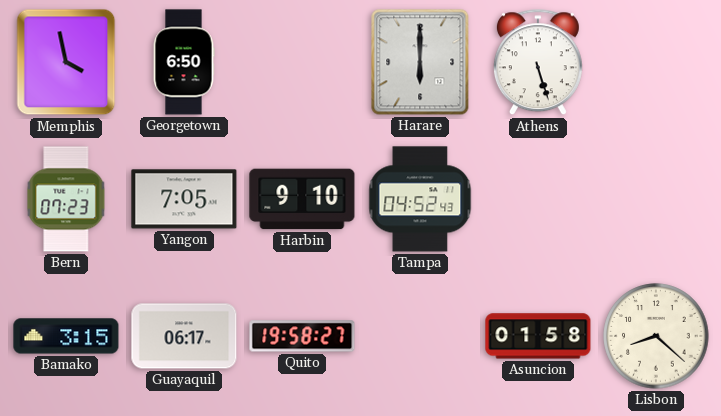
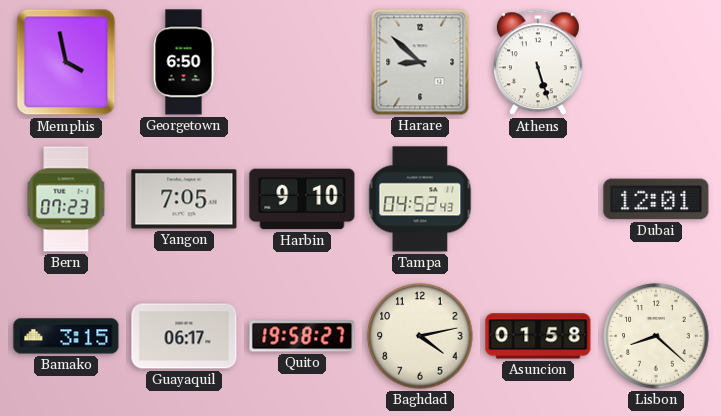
Harare: 6:00 -> 8:52
Dubai: none -> 12:01
Baghdad: none -> 4:13
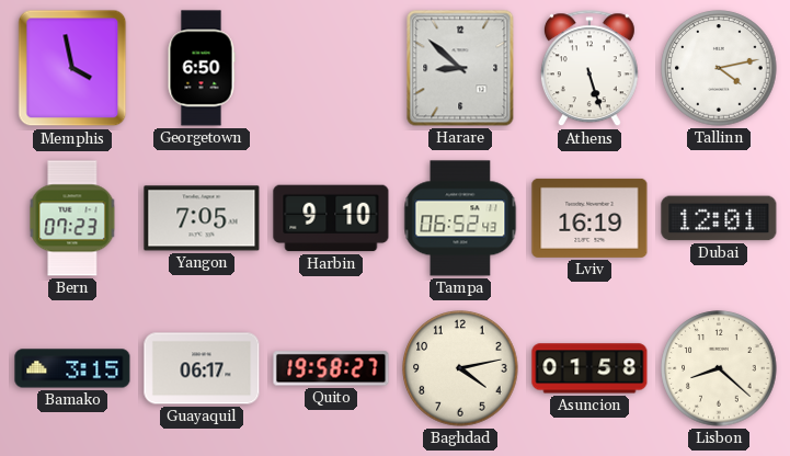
Tallinn: none -> 4:13
Tampa: 04:52 -> 06:52
Lviv: none -> 16:19
